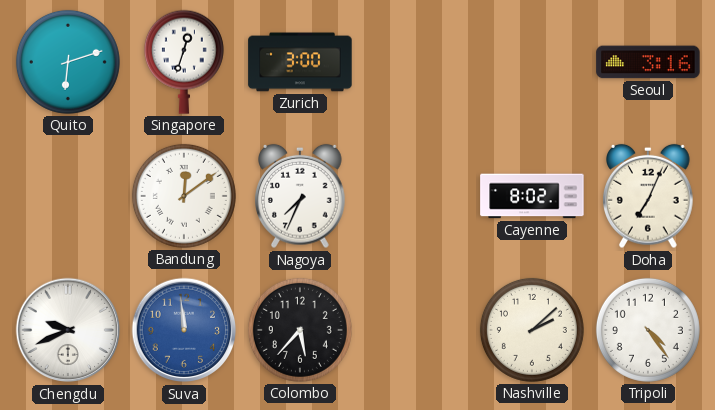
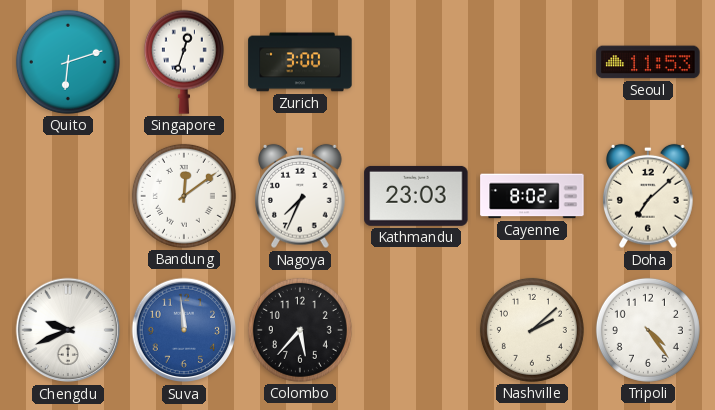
Seoul: 3:16 -> 11:53
Kathmandu: none -> 23:03
Doha: 7:04 -> 7:08
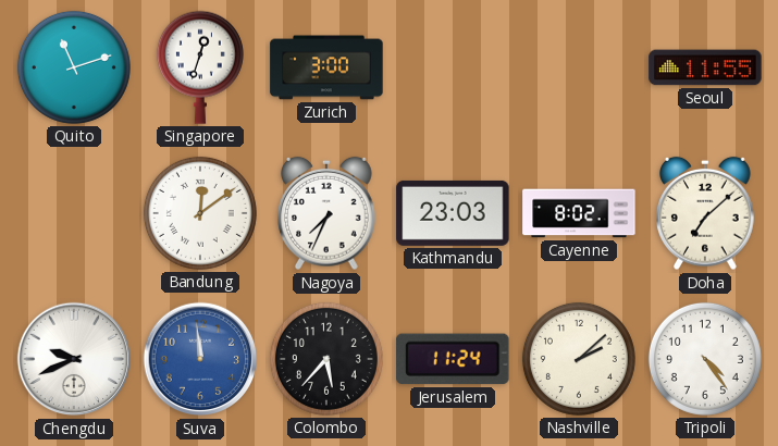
Quito: 6:12 -> 11:12
Seoul: 11:53 -> 11:55
Jerusalem: none -> 11:24
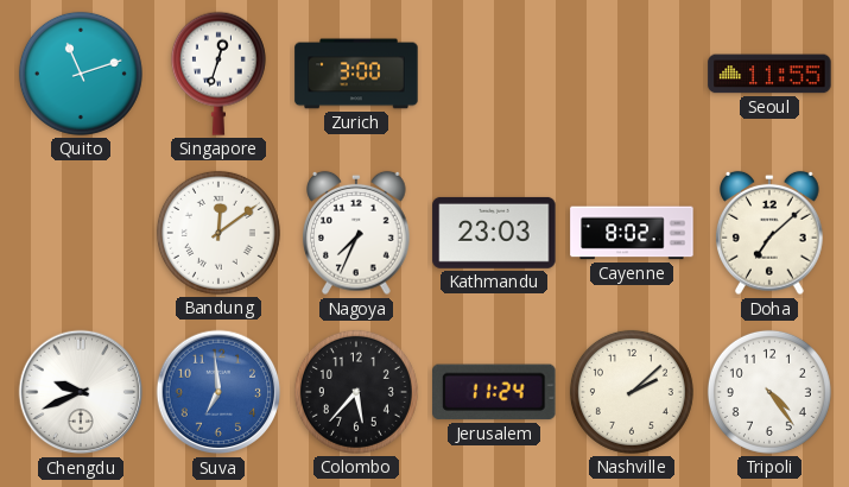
Suva: 11:59 -> 6:59
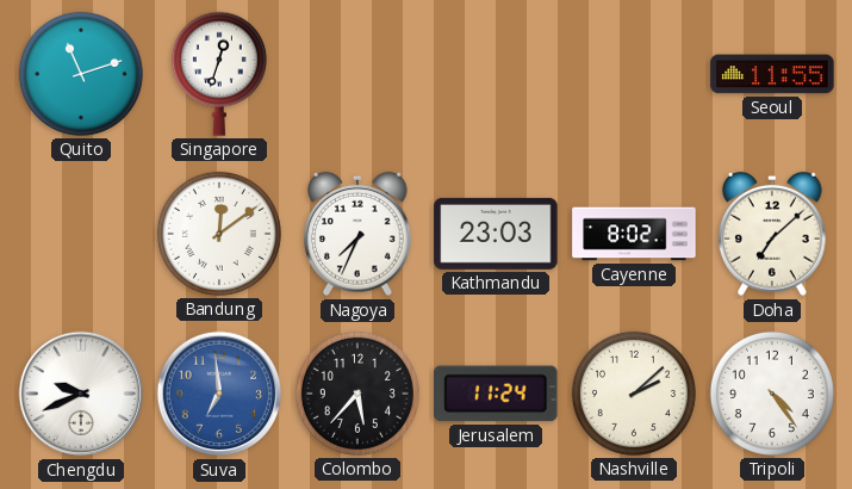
Zurich: 3:00 -> none
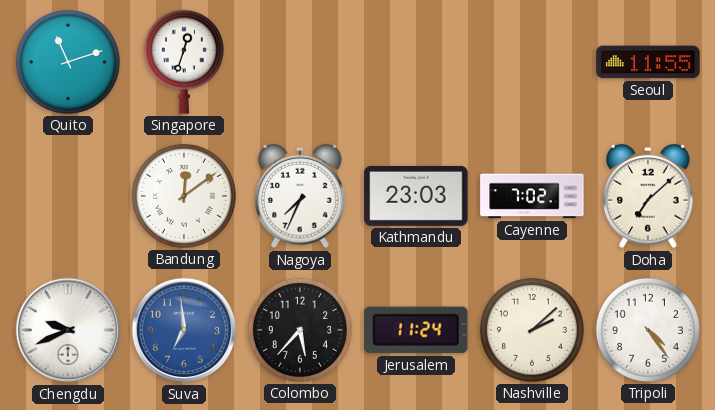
Cayenne: 8:02 -> 7:02
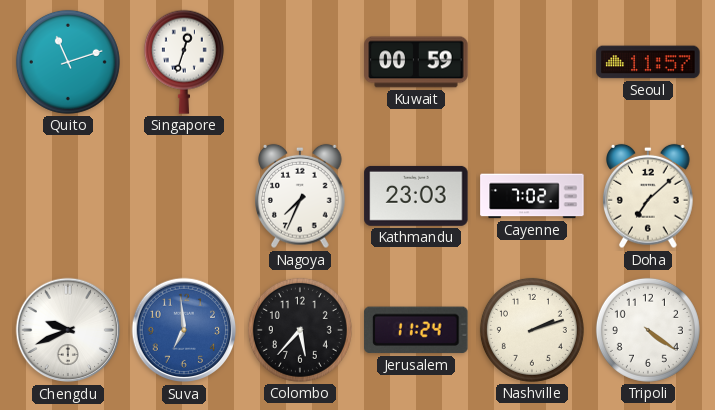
Kuwait: none -> 00:59
Seoul: 11:55 -> 11:57
Bandung: 12:09 -> none
Nashville: 2:08 -> 2:12
Tripoli: 4:24 -> 4:21
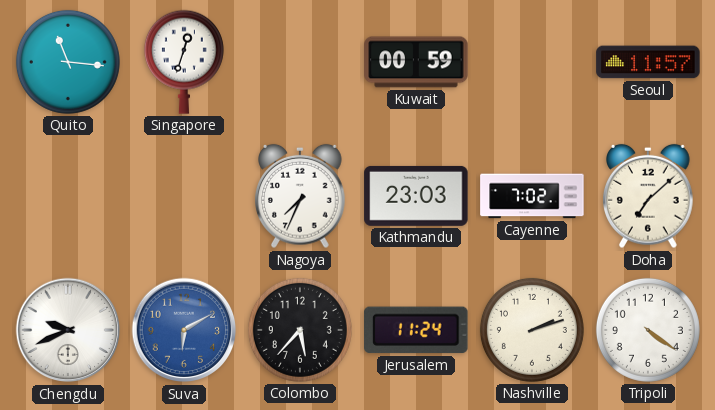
Quito: 11:12 -> 11:16
Suva: 6:59 -> 6:10
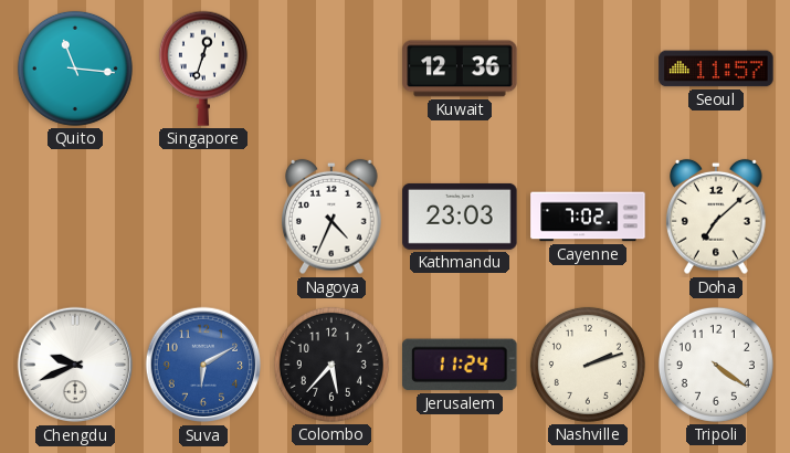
Kuwait: 00:59 -> 12:36
Nagoya: 7:34 -> 4:34
